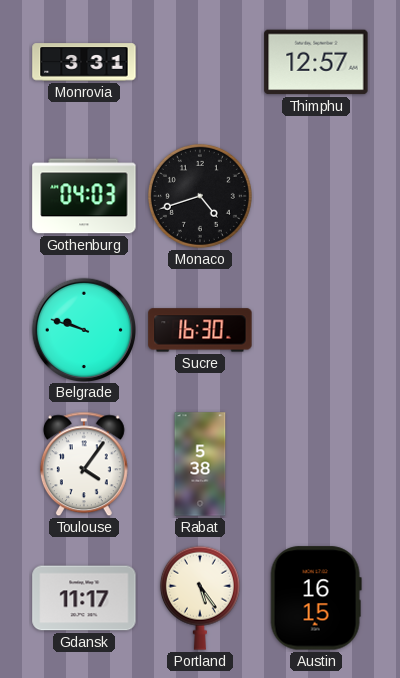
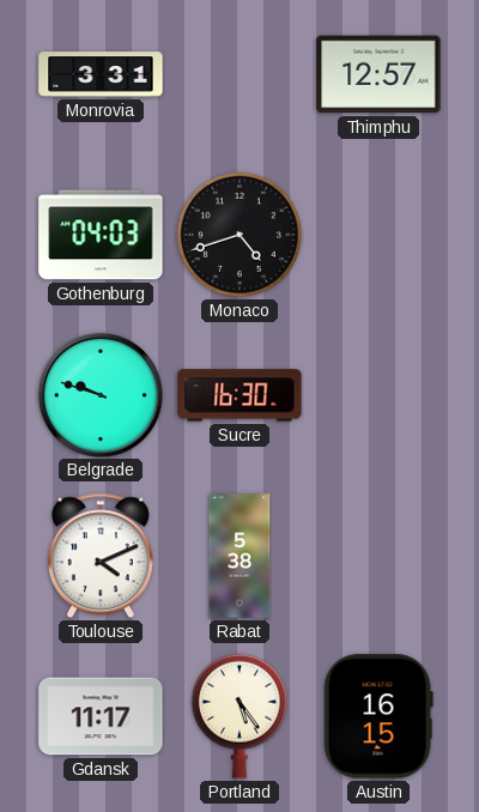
Toulouse: 4:06 -> 4:11
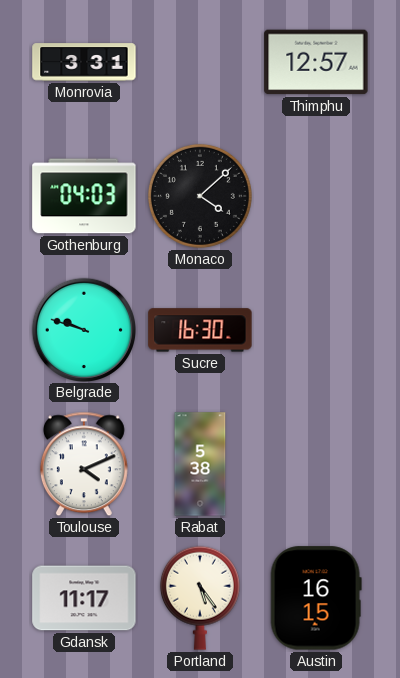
Monaco: 4:42 -> 4:08
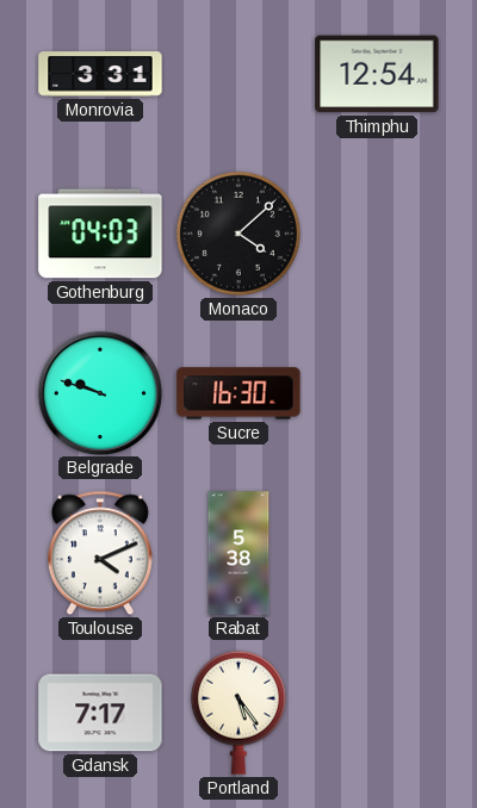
Thimphu: 12:57 -> 12:54
Gdansk: 11:17 -> 7:17
Austin: 16:15 -> none
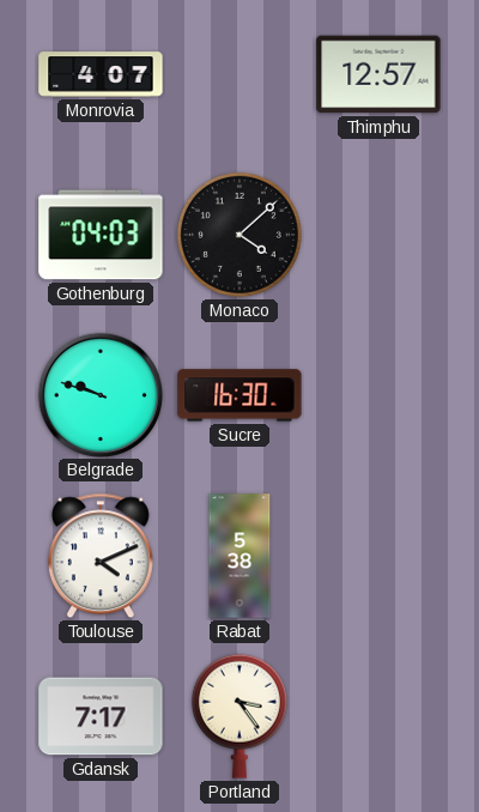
Monrovia: 3:31 -> 4:07
Thimphu: 12:54 -> 12:57
Portland: 5:24 -> 3:24
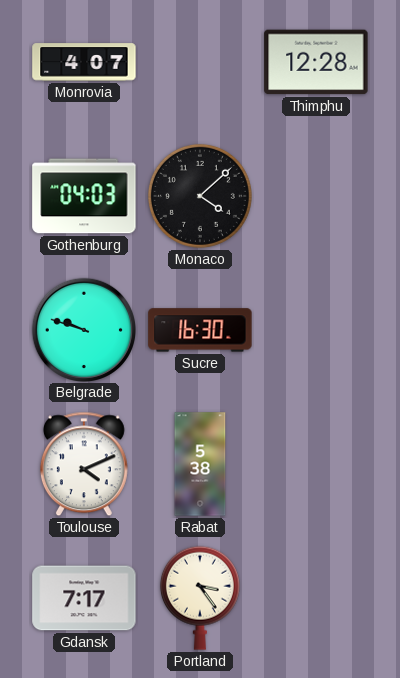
Thimphu: 12:57 -> 12:28
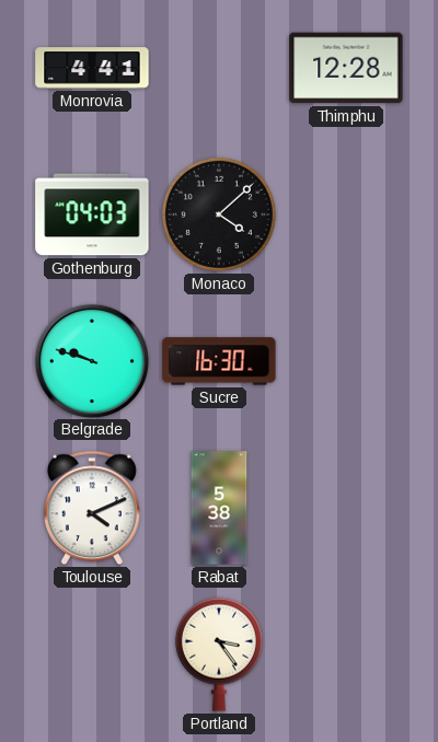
Monrovia: 4:07 -> 4:41
Gdansk: 7:17 -> none
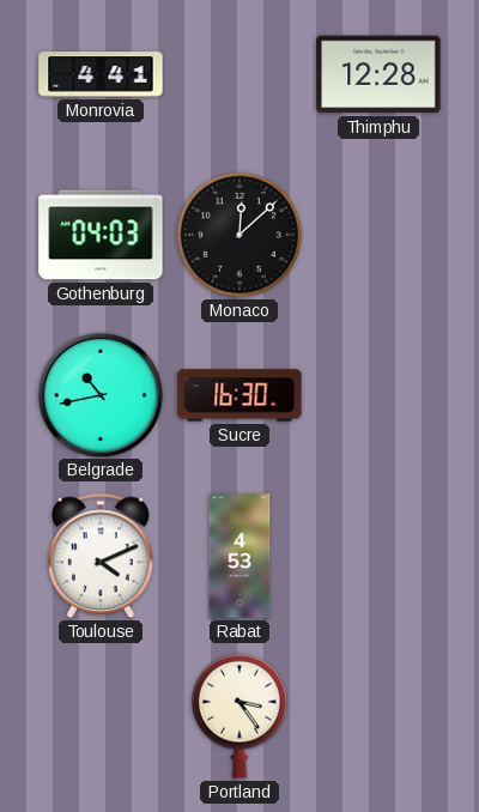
Monaco: 4:08 -> 12:08
Belgrade: 9:48 -> 10:43
Rabat: 5:38 -> 4:53
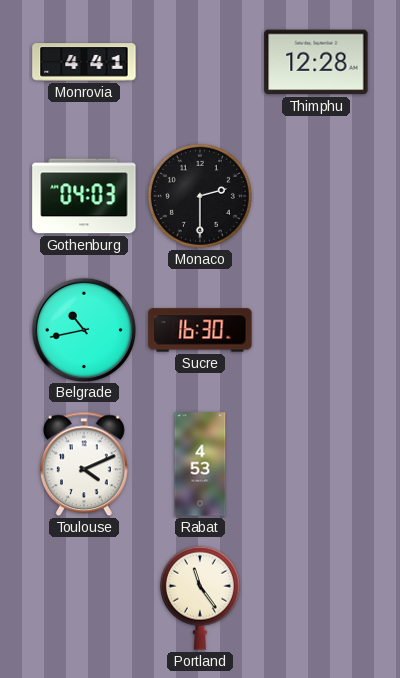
Monaco: 12:08 -> 2:30
Portland: 3:24 -> 11:24
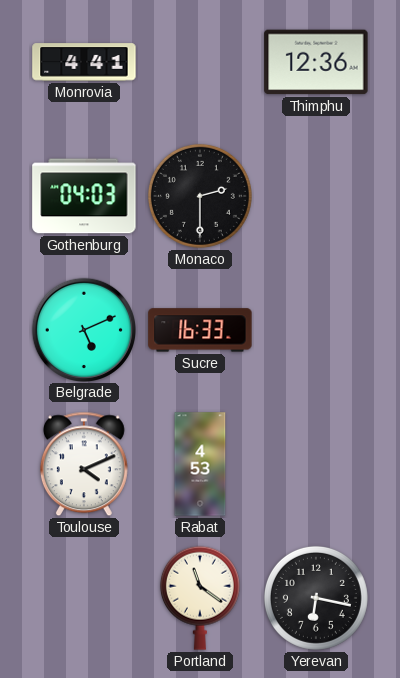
Thimphu: 12:28 -> 12:36
Belgrade: 10:43 -> 5:11
Sucre: 16:30 -> 16:33
Portland: 11:24 -> 11:21
Yerevan: none -> 6:17
